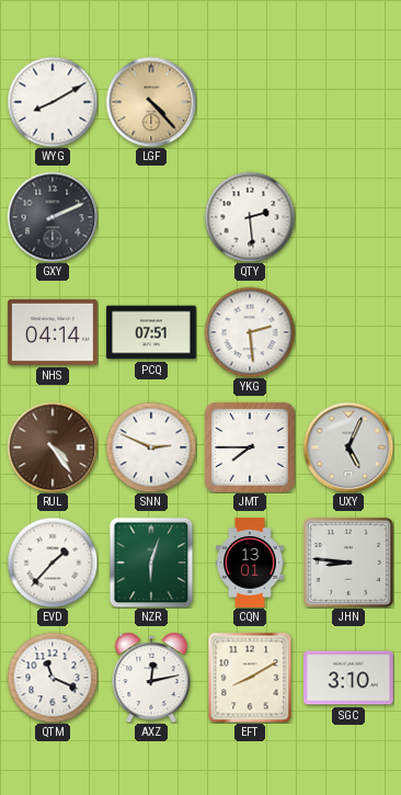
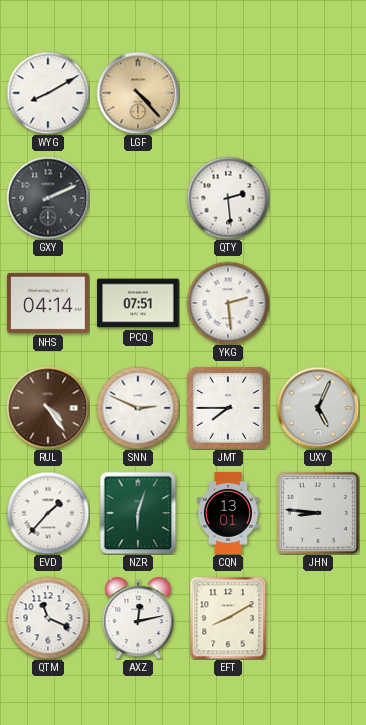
SGC: 3:10 -> none
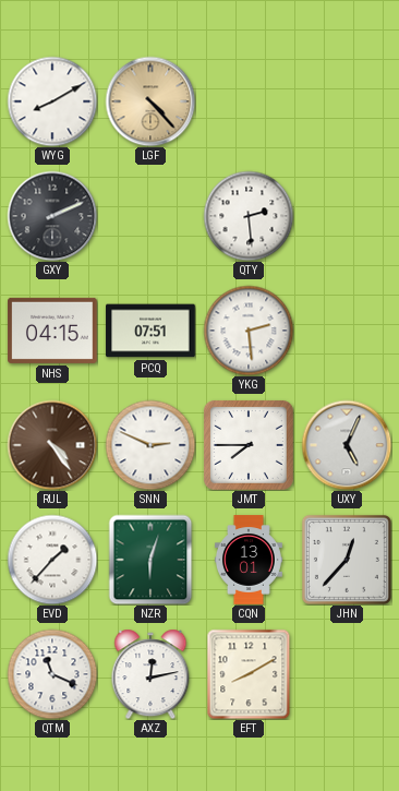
NHS: 04:14 -> 04:15
JHN: 8:46 -> 12:37
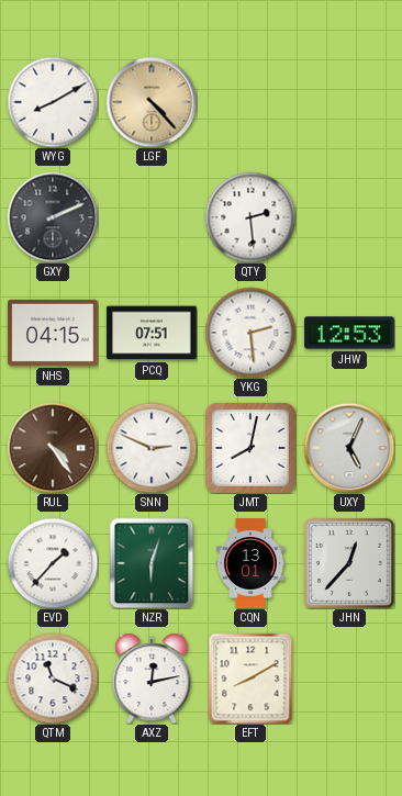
JHW: none -> 12:53
JMT: 7:45 -> 8:02
